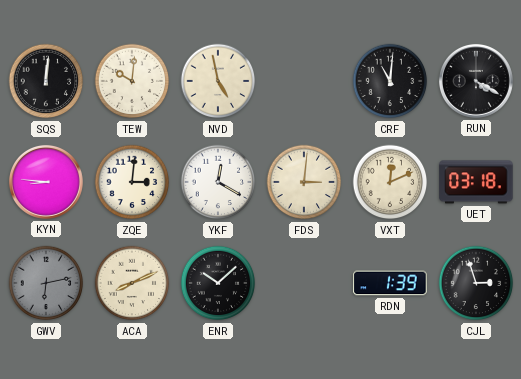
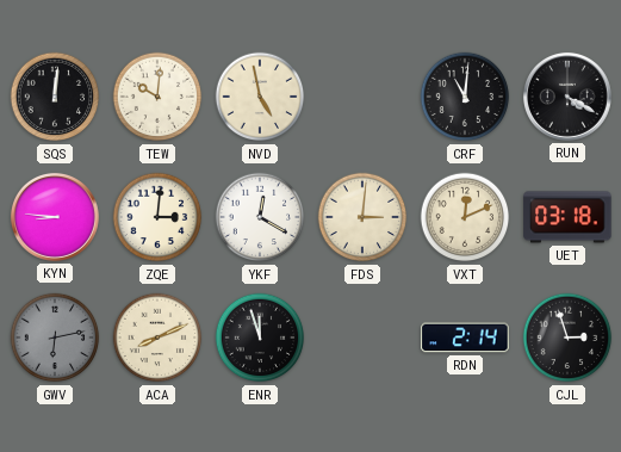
ENR: 10:08 -> 11:57
RDN: 1:39 -> 2:14
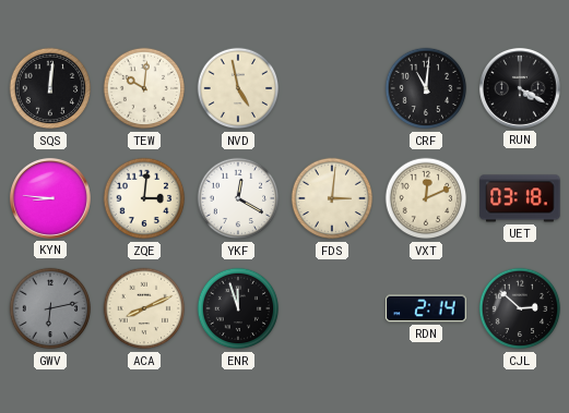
CJL: 2:57 -> 2:52
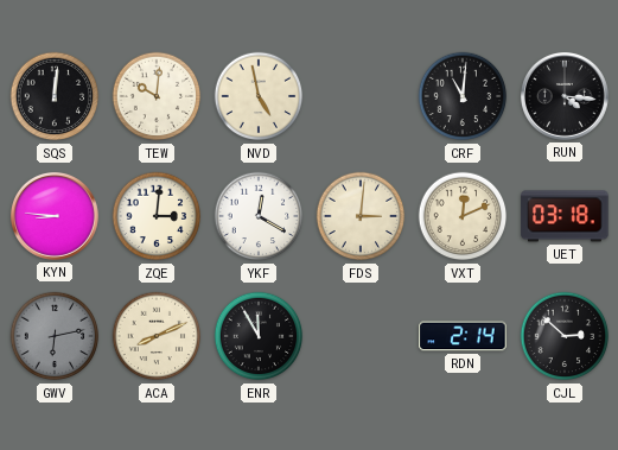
RUN: 4:20 -> 4:16
ENR: 11:57 -> 11:55
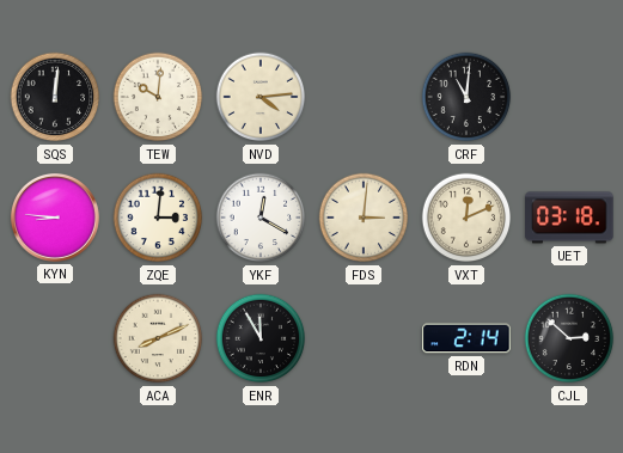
NVD: 4:58 -> 4:14
RUN: 4:16 -> none
GWV: 6:13 -> none
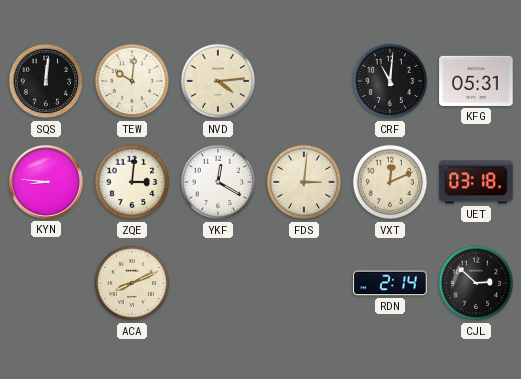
KFG: none -> 05:31
ENR: 11:55 -> none
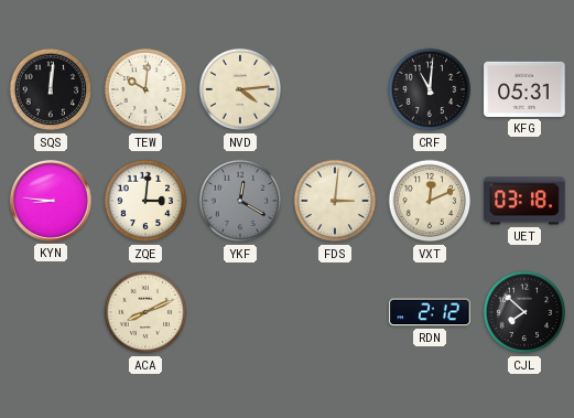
YKF dial: white -> grey
RDN: 2:14 -> 2:12
CJL: 2:52 -> 7:52
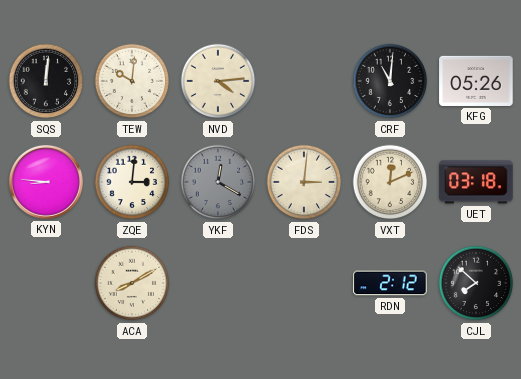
KFG: 05:31 -> 05:26
ACA: 8:11 -> 8:10
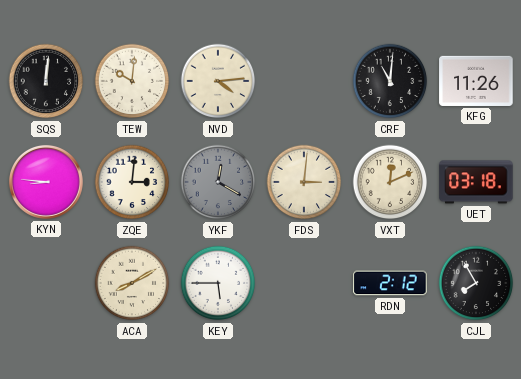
KFG: 05:26 -> 11:26
KEY: none -> 5:45
CJL: 7:52 -> 7:55
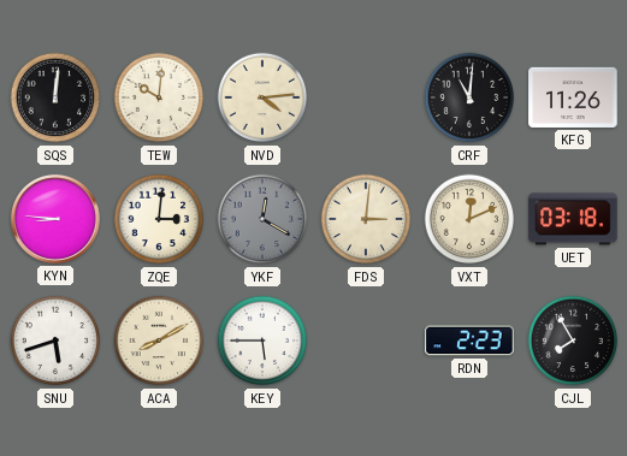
SNU: none -> 5:42
RDN: 2:12 -> 2:23
